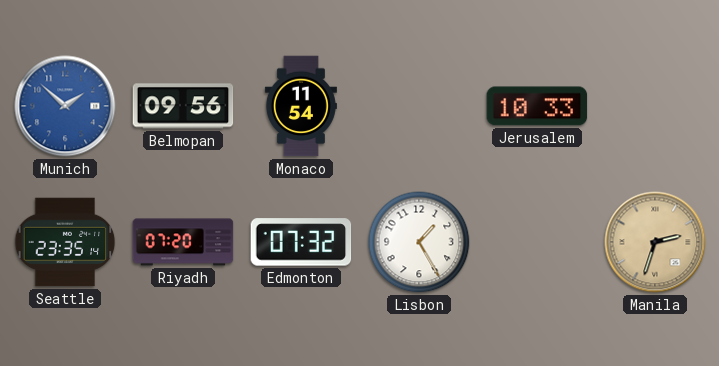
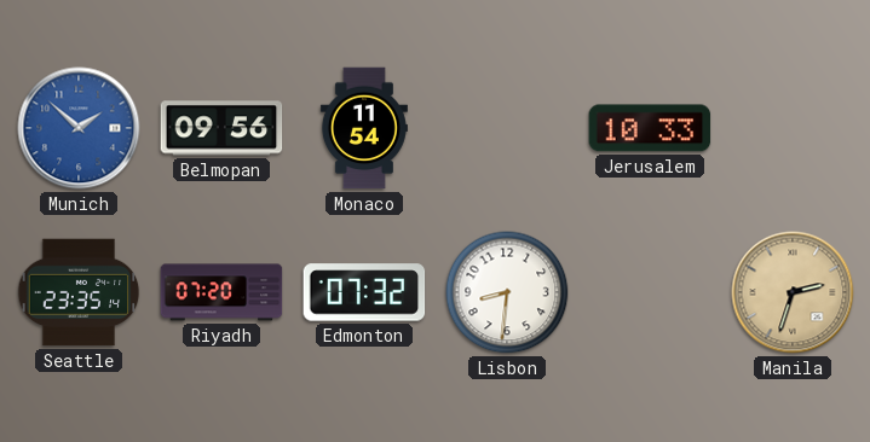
Lisbon: 1:25 -> 8:31
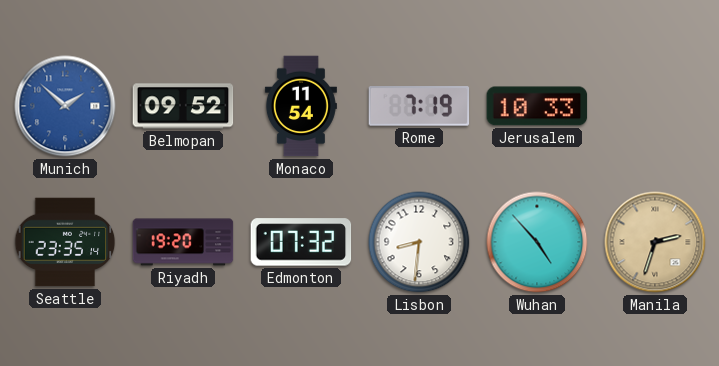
Belmopan: 09:56 -> 09:52
Rome: none -> 7:19
Riyadh: 07:20 -> 19:20
Wuhan: none -> 4:53
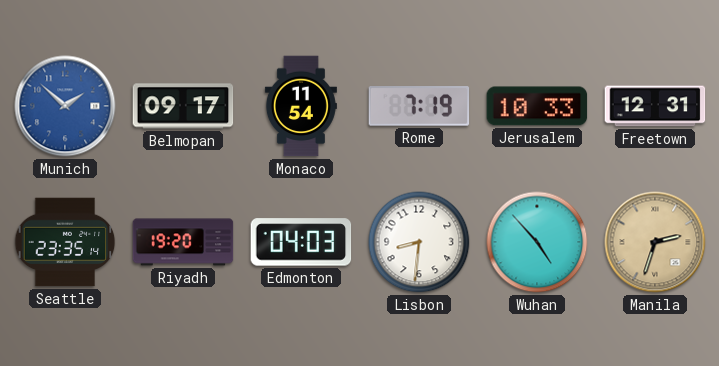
Belmopan: 09:52 -> 09:17
Freetown: none -> 12:31
Edmonton: 07:32 -> 04:03
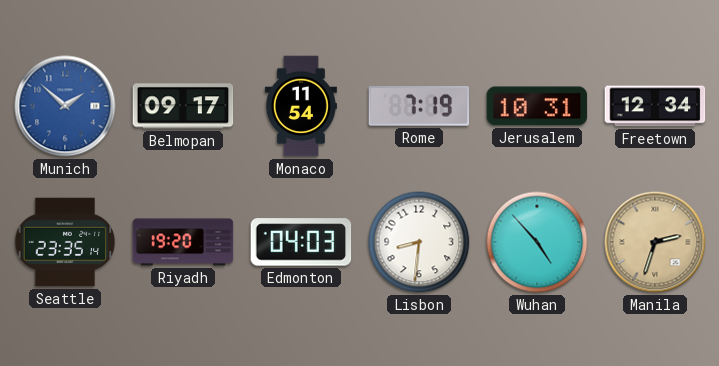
Jerusalem: 10:33 -> 10:31
Freetown: 12:31 -> 12:34
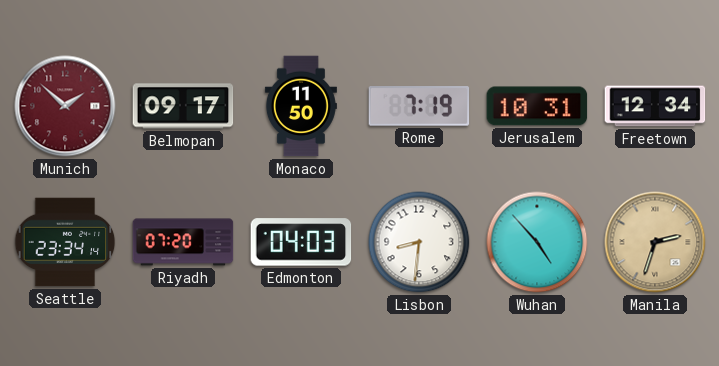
Munich dial: blue -> burgundy
Monaco: 11:54 -> 11:50
Seattle: 23:35 -> 23:34
Riyadh: 19:20 -> 07:20
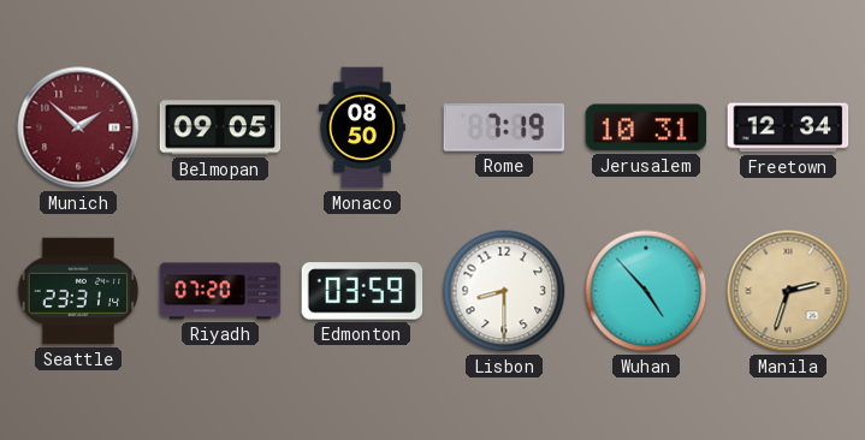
Belmopan: 09:17 -> 09:05
Monaco: 11:50 -> 08:50
Seattle: 23:34 -> 23:31
Edmonton: 04:03 -> 03:59
Lisbon: 8:31 -> 8:30
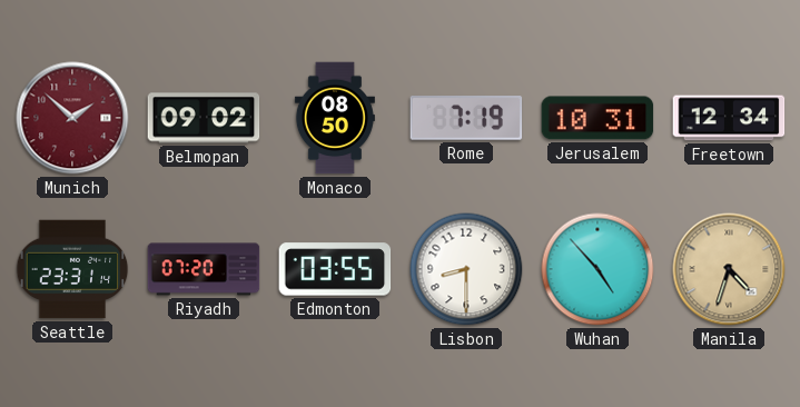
Belmopan: 09:05 -> 09:02
Edmonton: 03:59 -> 03:55
Manila: 2:33 -> 4:33
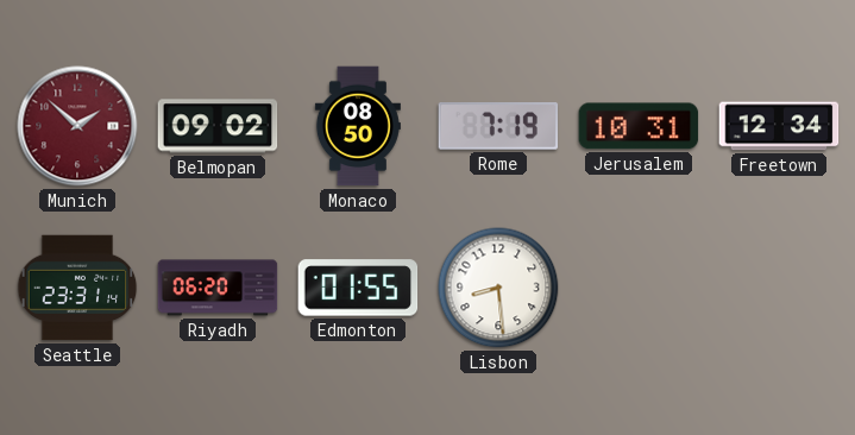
Riyadh: 07:20 -> 06:20
Edmonton: 03:55 -> 01:55
Lisbon: 8:30 -> 8:29
Wuhan: 4:53 -> none
Manila: 4:33 -> none
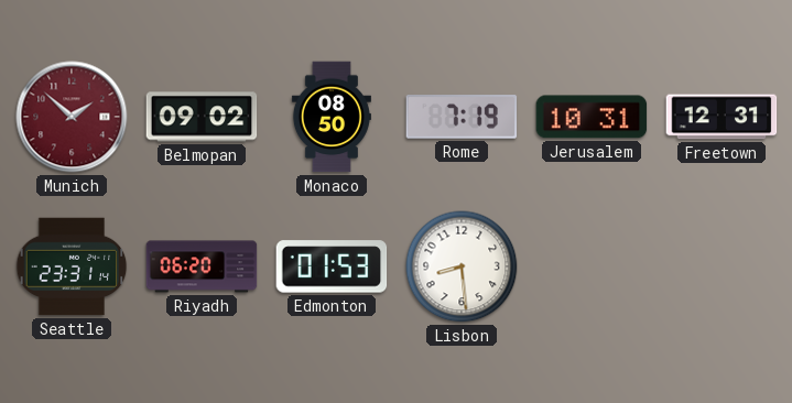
Freetown: 12:34 -> 12:31
Edmonton: 01:55 -> 01:53
